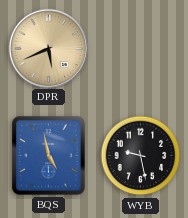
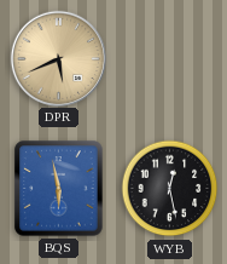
BQS: 4:58 -> 5:58
WYB: 9:28 -> 12:28
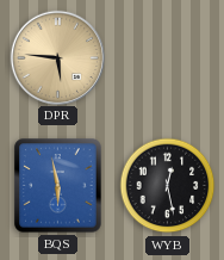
DPR: 5:41 -> 5:46
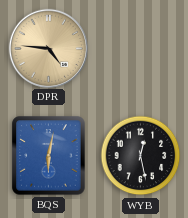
DPR: 5:46 -> 4:46
BQS: 5:58 -> 6:02
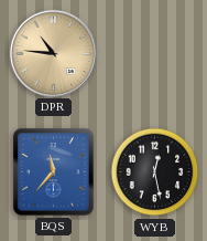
DPR: 4:46 -> 10:46
BQS: 6:02 -> 11:37
